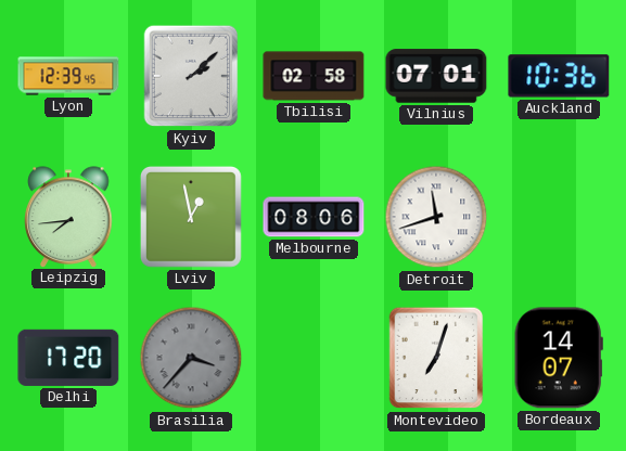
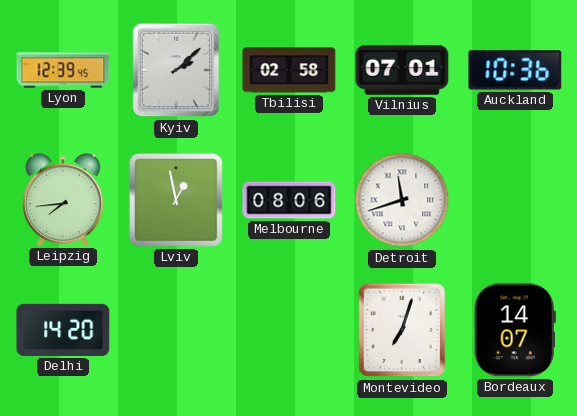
Delhi: 17:20 -> 14:20
Brasilia: 3:37 -> none
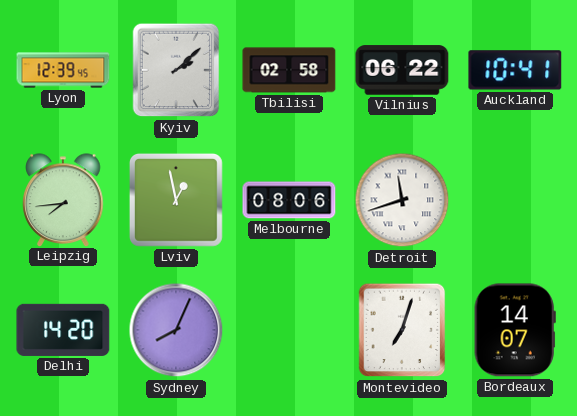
Vilnius: 07:01 -> 06:22
Auckland: 10:36 -> 10:41
Sydney: none -> 8:04
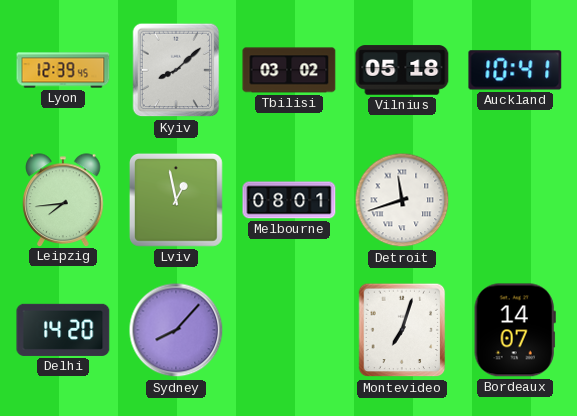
Kyiv: 2:08 -> 8:08
Tbilisi: 02:58 -> 03:02
Vilnius: 06:22 -> 05:18
Melbourne: 08:06 -> 08:01
Sydney: 8:04 -> 8:07
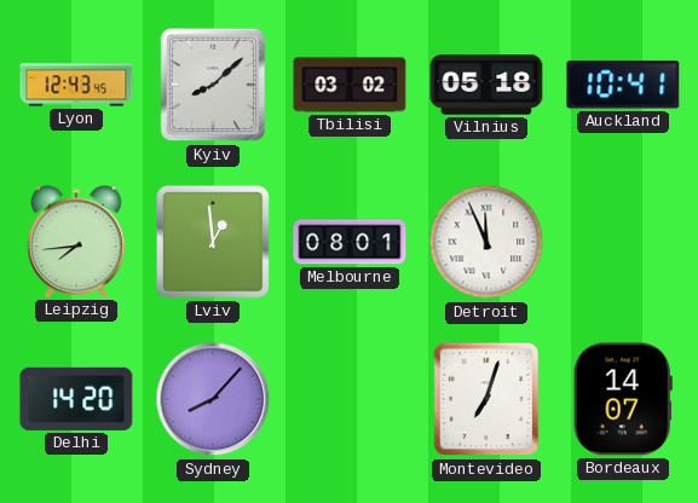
Lyon: 12:39 -> 12:43
Lviv: 12:58 -> 12:59
Detroit: 11:42 -> 11:56
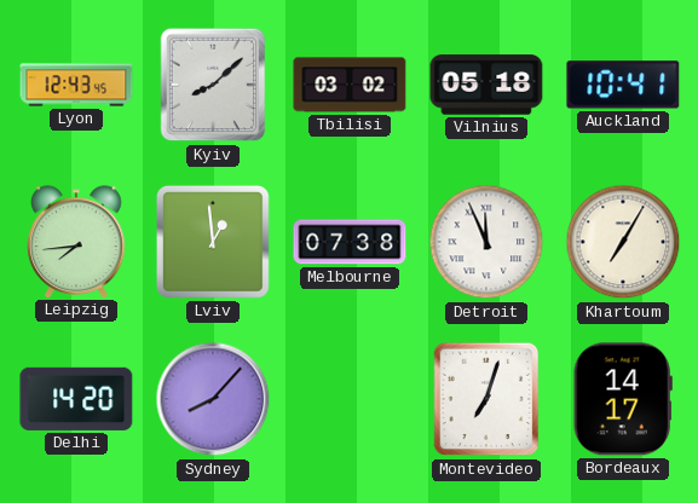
Melbourne: 08:01 -> 07:38
Khartoum: none -> 7:05
Bordeaux: 14:07 -> 14:17
